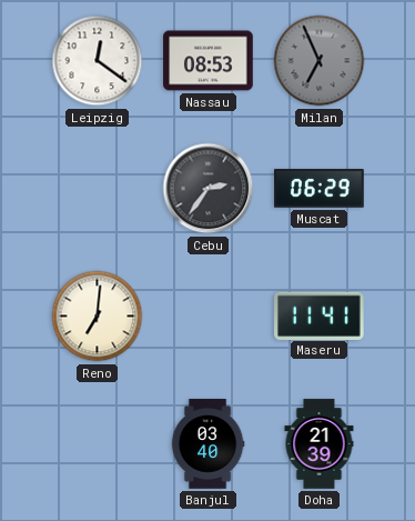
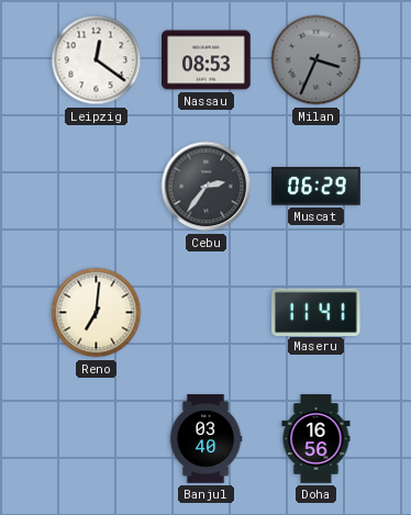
Milan: 6:56 -> 3:34
Doha: 21:39 -> 16:56
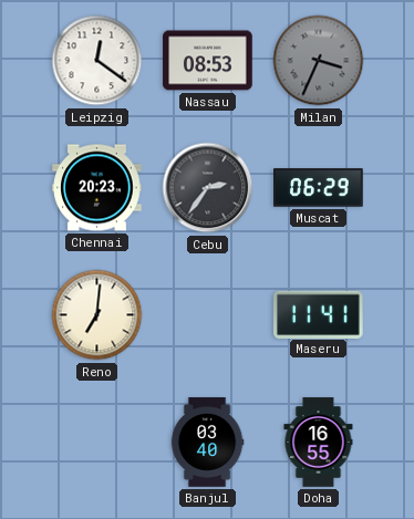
Chennai: none -> 20:23
Doha: 16:56 -> 16:55
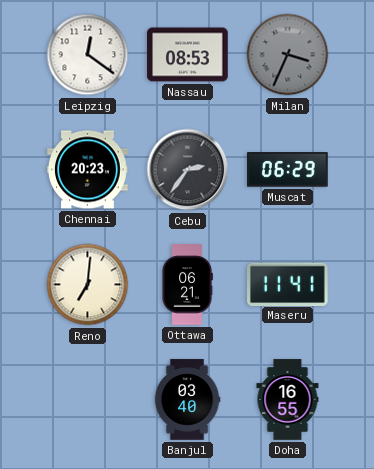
Ottawa: none -> 06:21
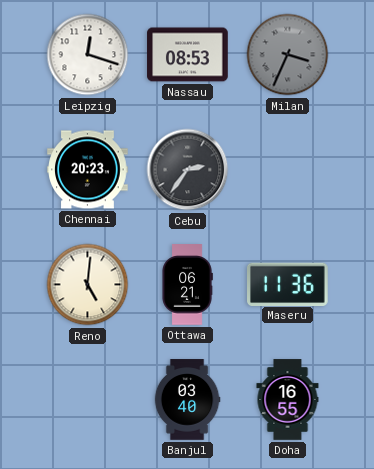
Leipzig: 12:21 -> 12:18
Muscat: 06:29 -> none
Reno: 7:01 -> 5:01
Maseru: 11:41 -> 11:36
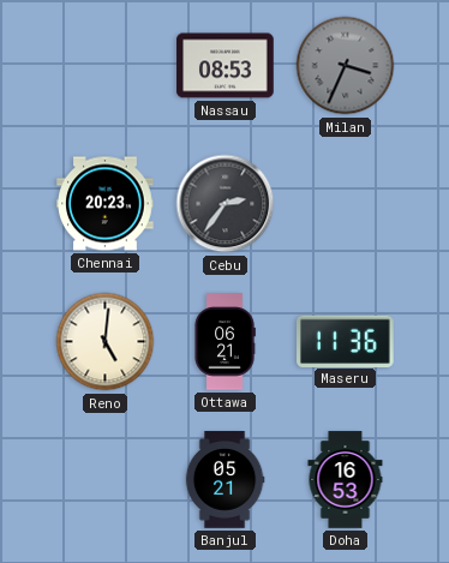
Leipzig: 12:18 -> none
Banjul: 03:40 -> 05:21
Doha: 16:55 -> 16:53
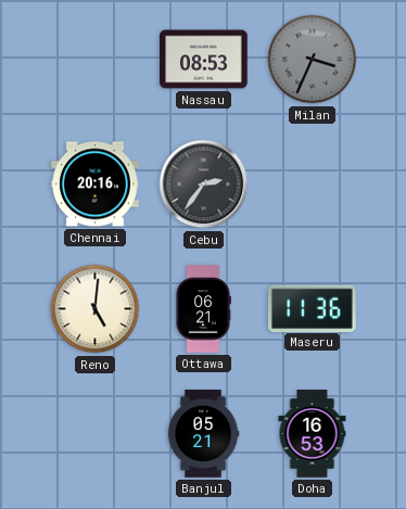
Chennai: 20:23 -> 20:16
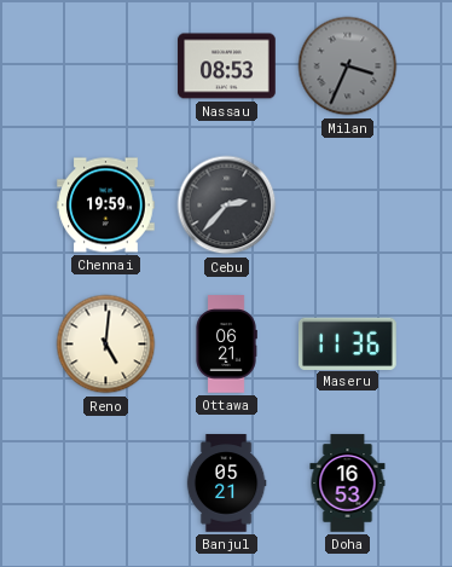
Chennai: 20:16 -> 19:59
Cebu: 2:36 -> 2:37
